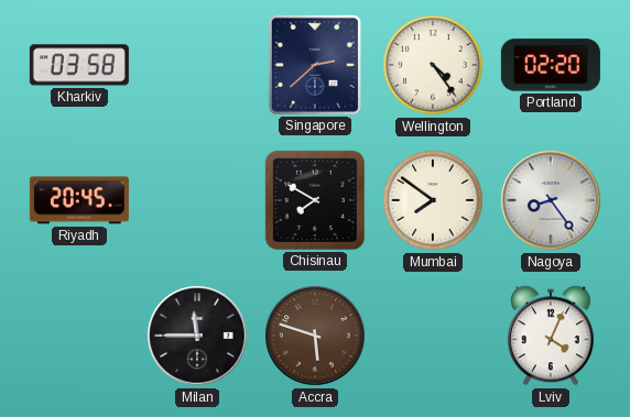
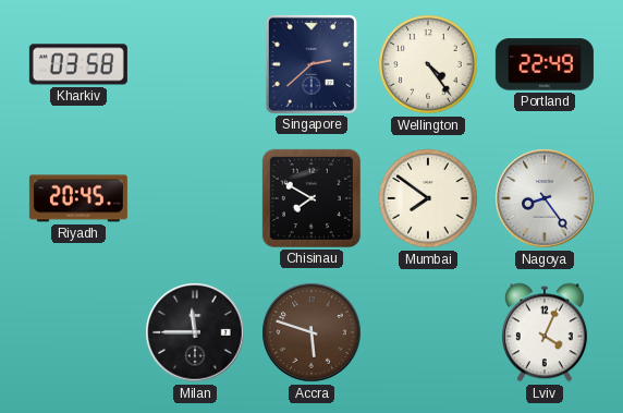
Portland: 02:20 -> 22:49
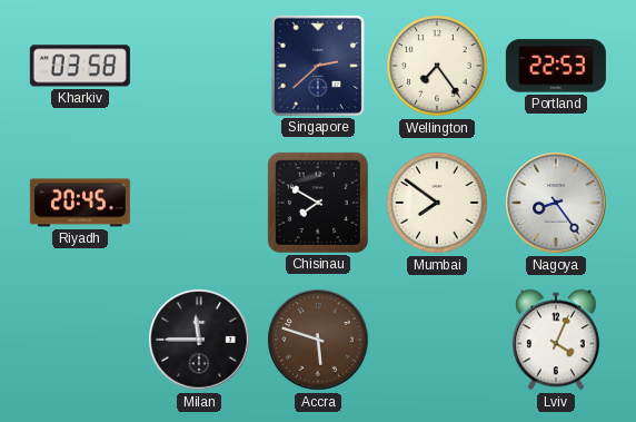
Wellington: 4:24 -> 7:24
Portland: 22:49 -> 22:53
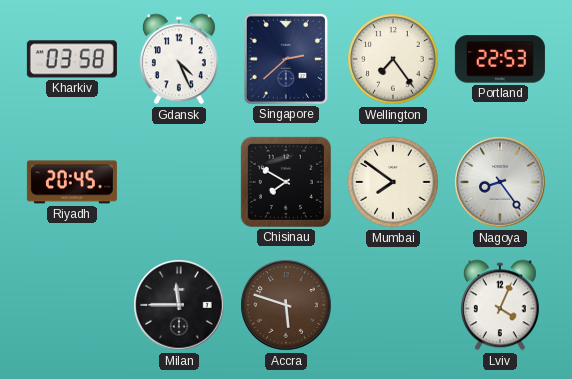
Gdansk: none -> 4:26
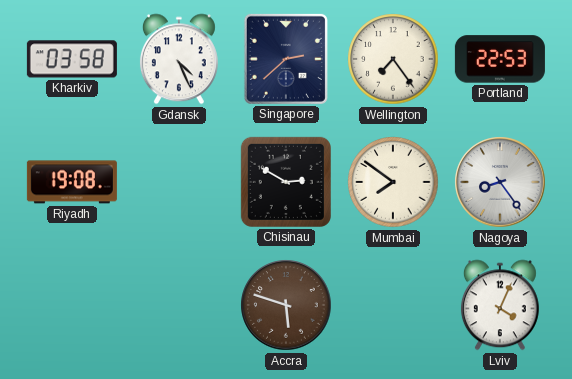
Riyadh: 20:45 -> 19:08
Chisinau: 7:50 -> 2:50
Milan: 11:45 -> none
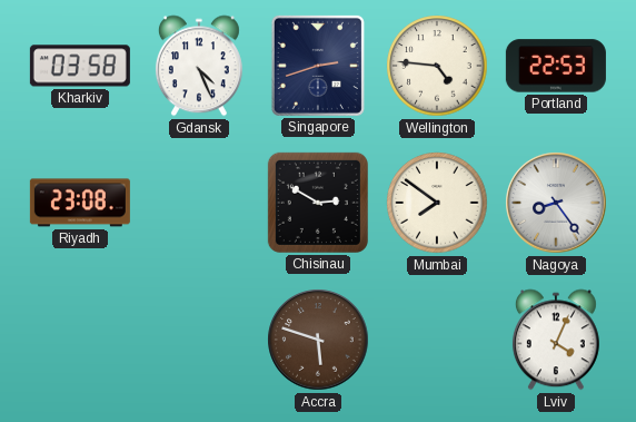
Singapore: 2:38 -> 2:42
Wellington: 7:24 -> 4:46
Riyadh: 19:08 -> 23:08
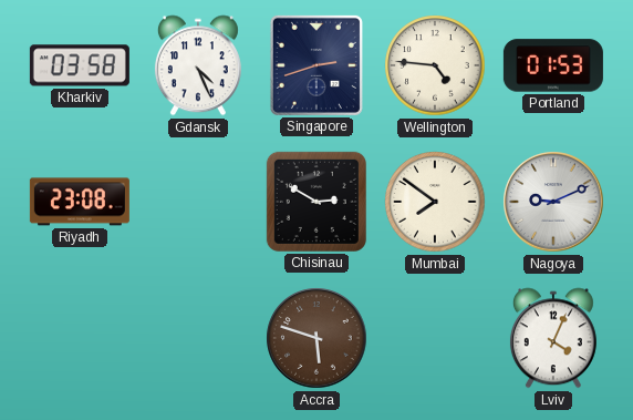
Portland: 22:53 -> 01:53
Nagoya: 8:24 -> 9:11
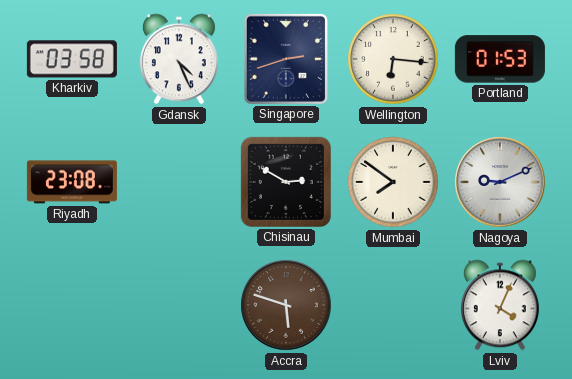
Wellington: 4:46 -> 6:16
